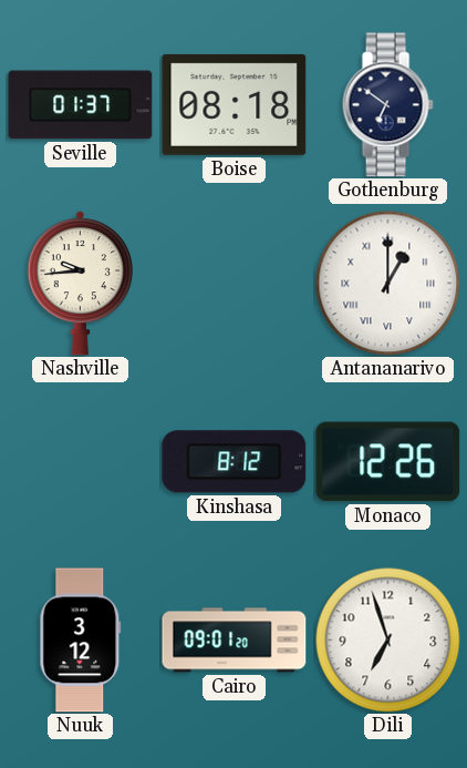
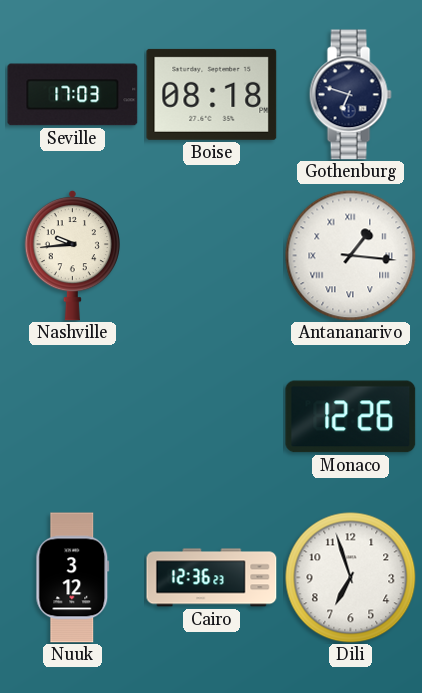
Seville: 01:37 -> 17:03
Gothenburg: 6:51 -> 6:48
Antananarivo: 1:00 -> 1:16
Kinshasa: 8:12 -> none
Cairo: 09:01 -> 12:36
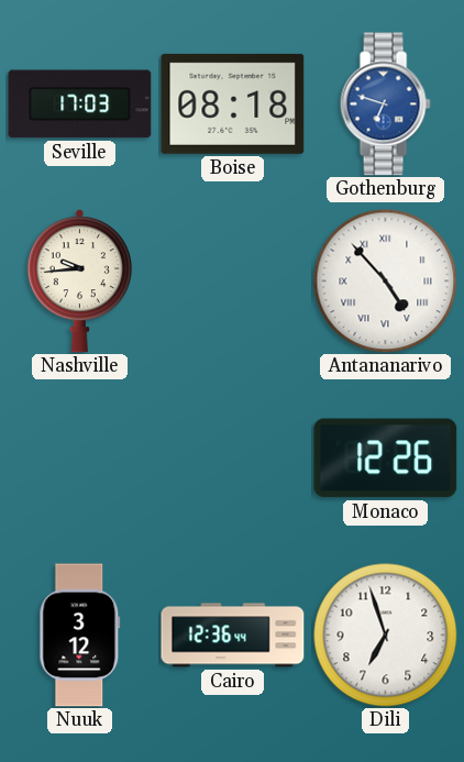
Gothenburg dial: navy -> blue
Antananarivo: 1:16 -> 4:53
Cairo: 12:36:23 -> 12:36:44
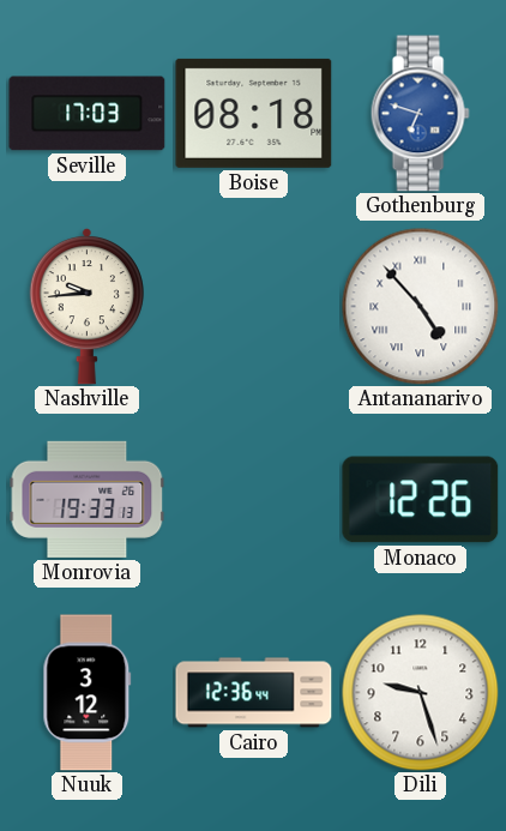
Monrovia: none -> 19:33
Dili: 6:57 -> 9:27
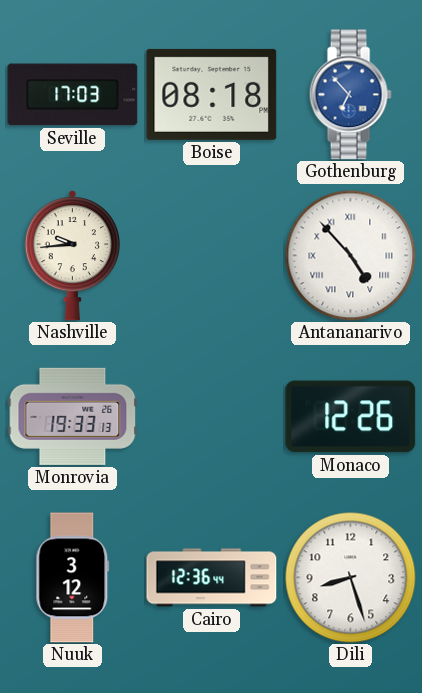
Gothenburg: 6:48 -> 6:53
Dili: 9:27 -> 8:27
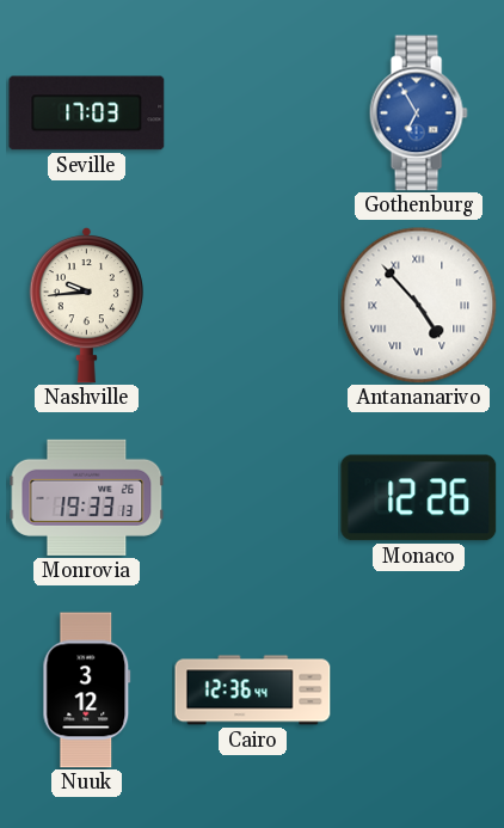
Boise: 08:18 -> none
Gothenburg: 6:53 -> 6:55
Dili: 8:27 -> none
